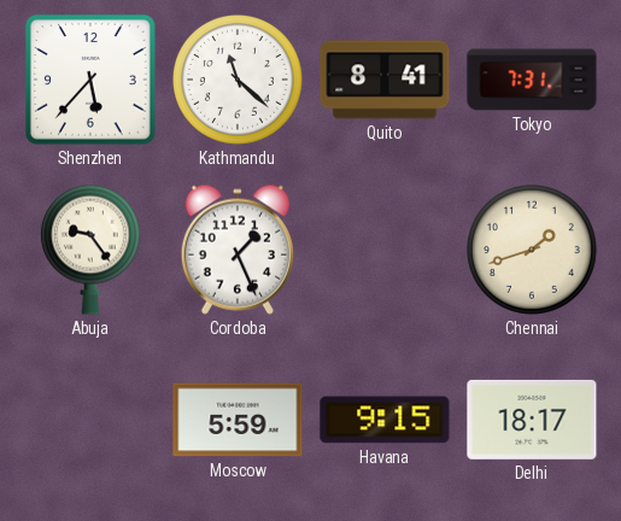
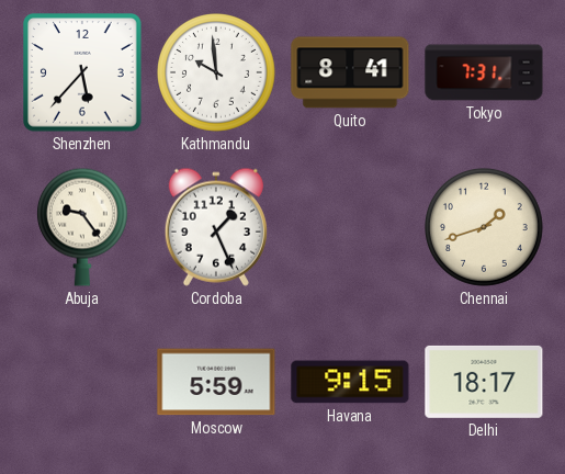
Kathmandu: 11:22 -> 9:59
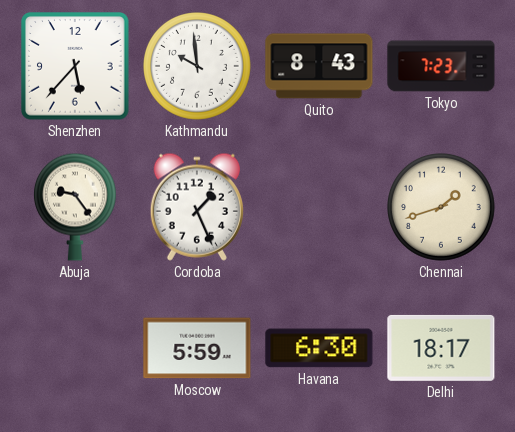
Quito: 8:41 -> 8:43
Tokyo: 7:31 -> 7:23
Havana: 9:15 -> 6:30
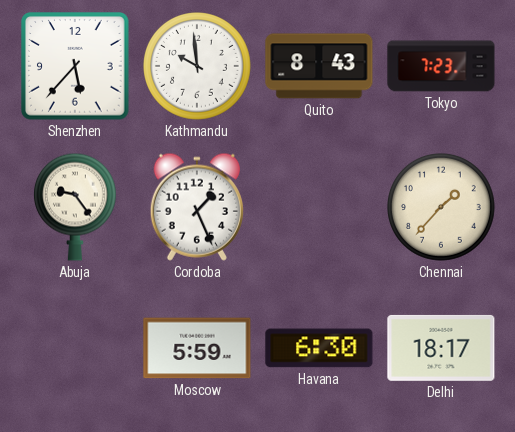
Chennai: 1:42 -> 1:37
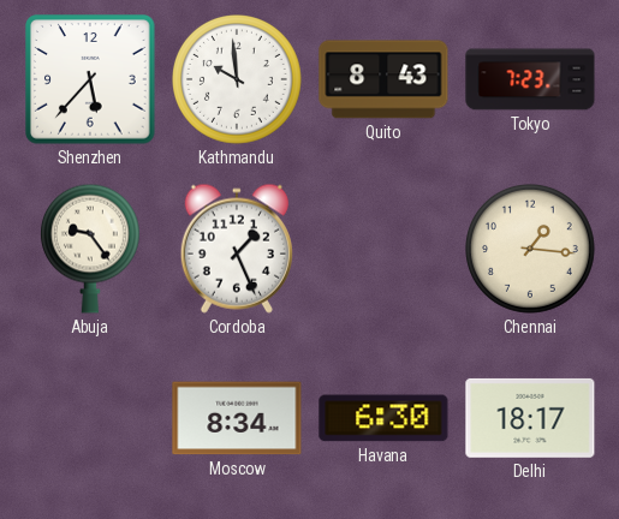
Chennai: 1:37 -> 1:16
Moscow: 5:59 -> 8:34
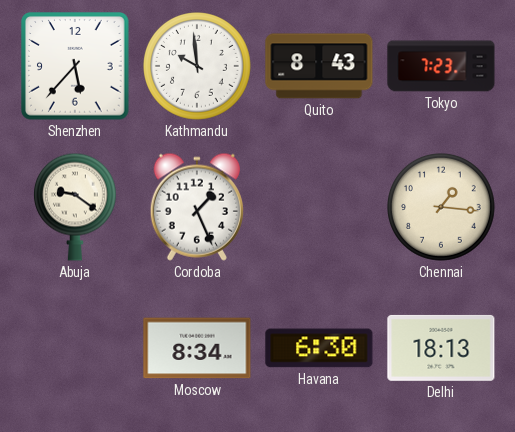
Abuja: 9:24 -> 9:21
Delhi: 18:17 -> 18:13
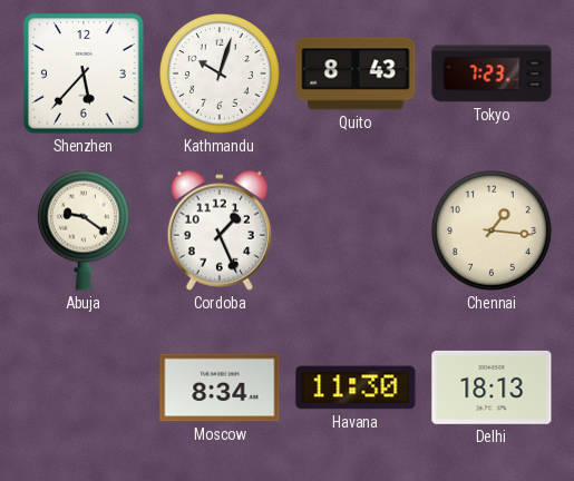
Kathmandu: 9:59 -> 10:03
Havana: 6:30 -> 11:30
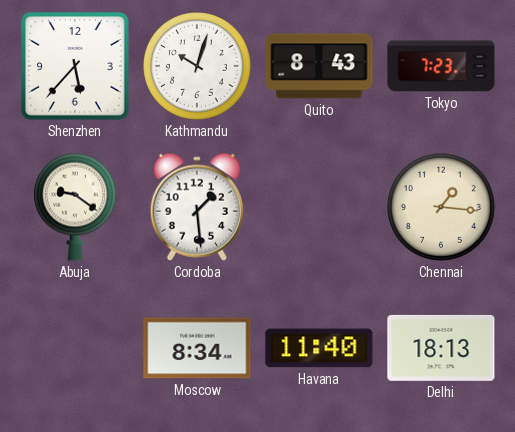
Cordoba: 1:26 -> 1:29
Havana: 11:30 -> 11:40
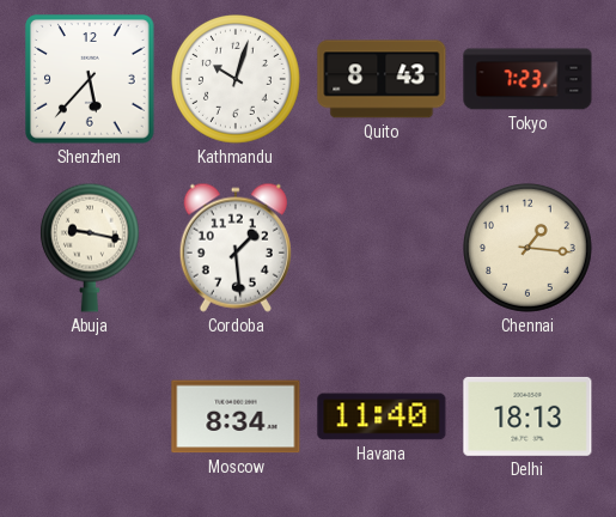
Abuja: 9:21 -> 9:17
